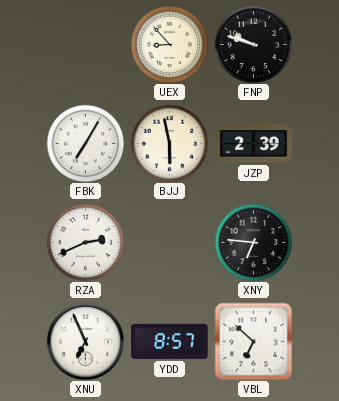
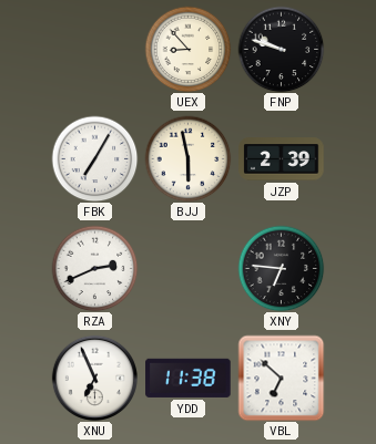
YDD: 8:57 -> 11:38
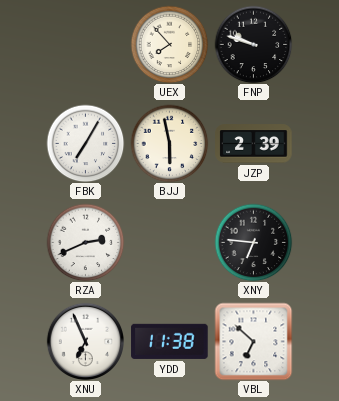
UEX: 8:53 -> 7:53
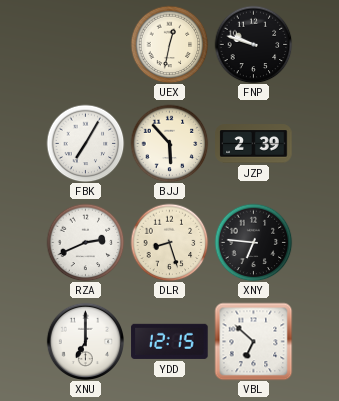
UEX: 7:53 -> 12:32
BJJ: 5:58 -> 5:53
DLR: none -> 8:27
XNU: 6:56 -> 7:00
YDD: 11:38 -> 12:15
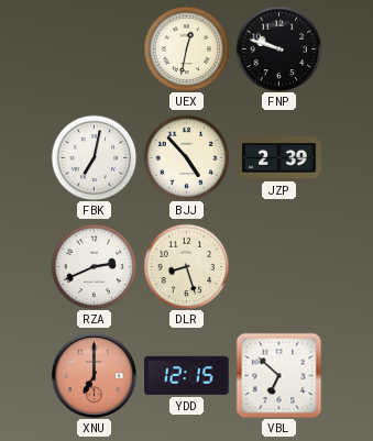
FBK: 7:05 -> 7:02
BJJ: 5:53 -> 4:53
XNY: 6:46 -> none
XNU dial: white -> salmon
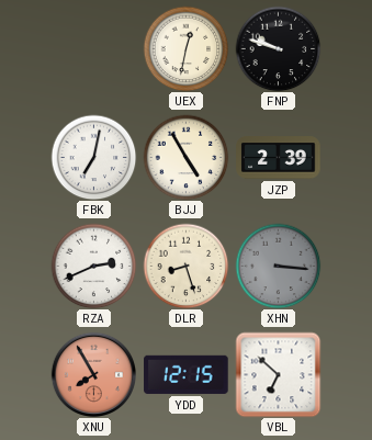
BJJ: 4:53 -> 4:55
XHN: none -> 3:16
XNU: 7:00 -> 7:55
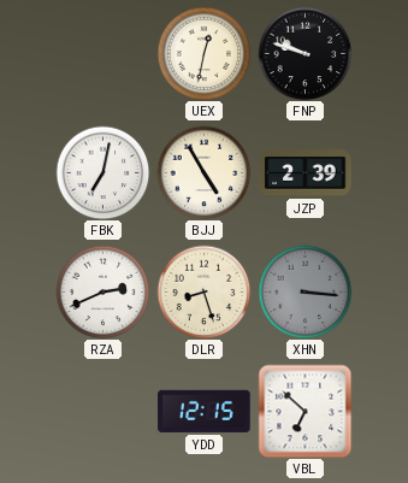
XNU: 7:55 -> none
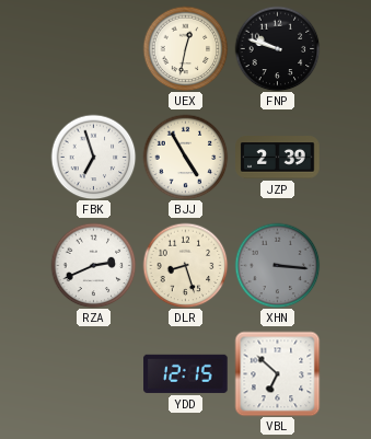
FBK: 7:02 -> 6:57
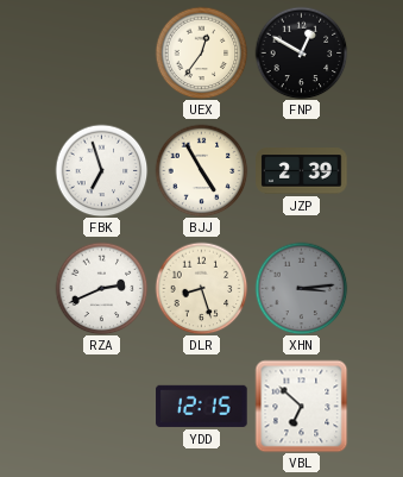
UEX: 12:32 -> 12:36
FNP: 9:48 -> 12:50
XHN: 3:16 -> 3:14
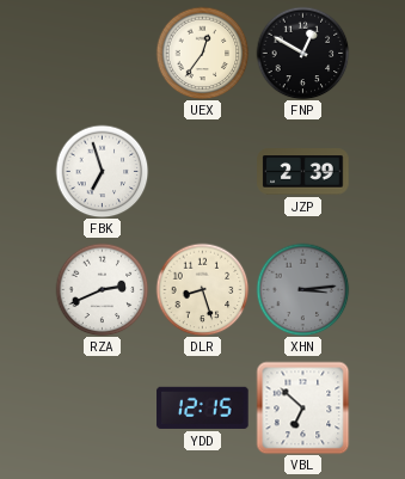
BJJ: 4:55 -> none
